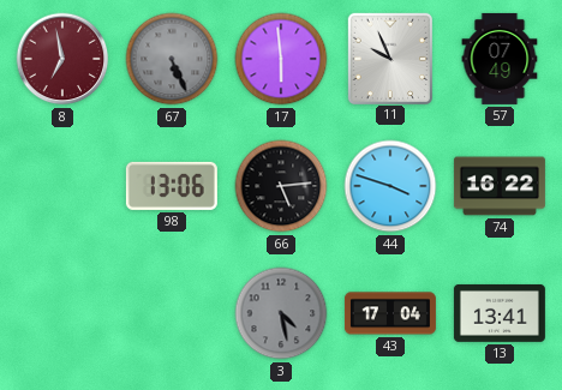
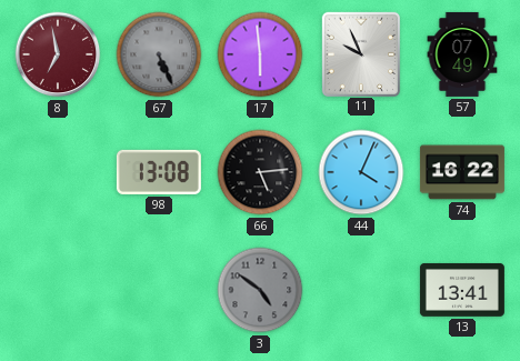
98: 13:06 -> 13:08
44: 3:48 -> 4:04
3: 4:28 -> 4:51
43: 17:04 -> none
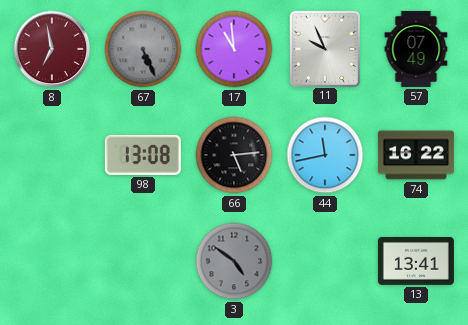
17: 5:59 -> 10:59
44: 4:04 -> 11:43
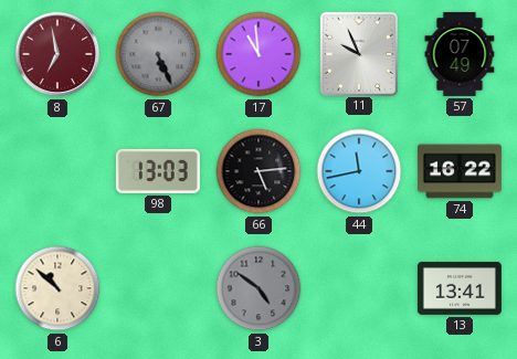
98: 13:08 -> 13:03
6: none -> 10:52
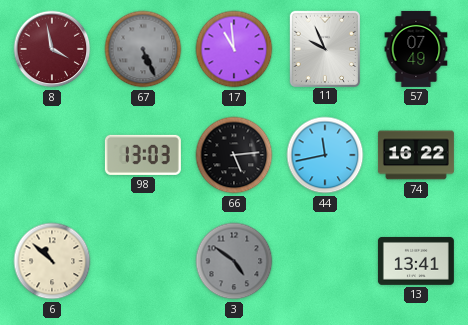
8: 6:58 -> 3:58
